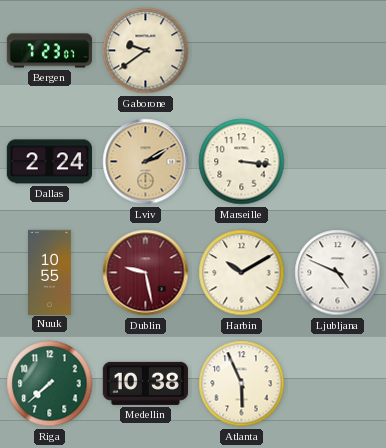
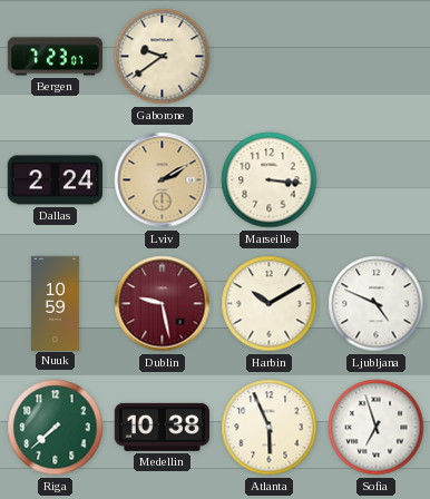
Nuuk: 10:55 -> 10:59
Sofia: none -> 6:57
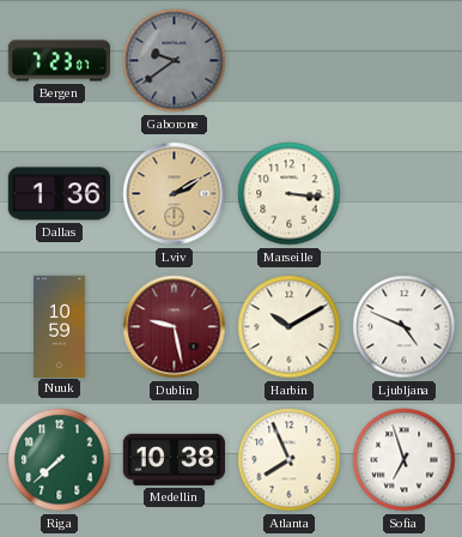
Gaborone dial: cream -> grey
Dallas: 2:24 -> 1:36
Atlanta: 5:56 -> 7:56
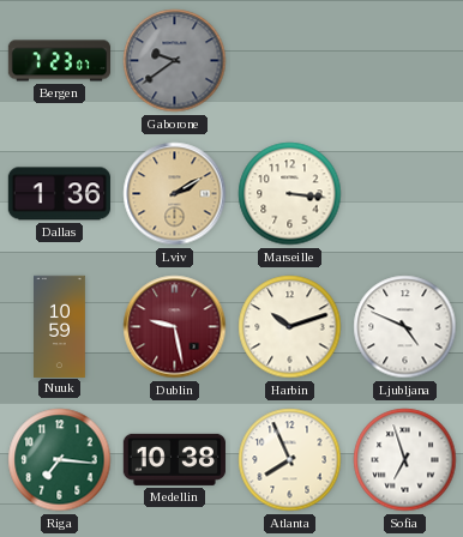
Harbin: 10:10 -> 10:12
Riga: 7:38 -> 7:16
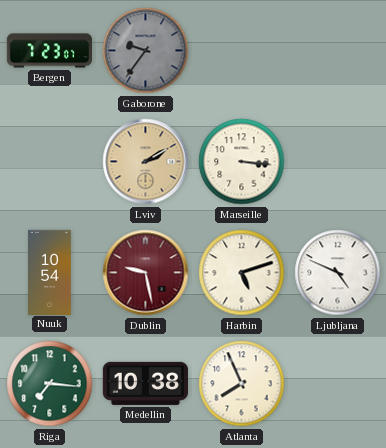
Gaborone: 9:39 -> 9:36
Dallas: 1:36 -> none
Nuuk: 10:59 -> 10:54
Harbin: 10:12 -> 5:12
Sofia: 6:57 -> none
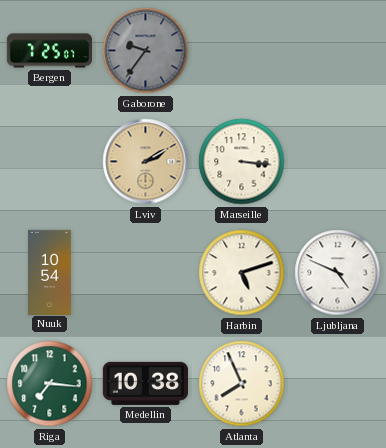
Bergen: 7:23 -> 7:25
Dublin: 9:28 -> none
